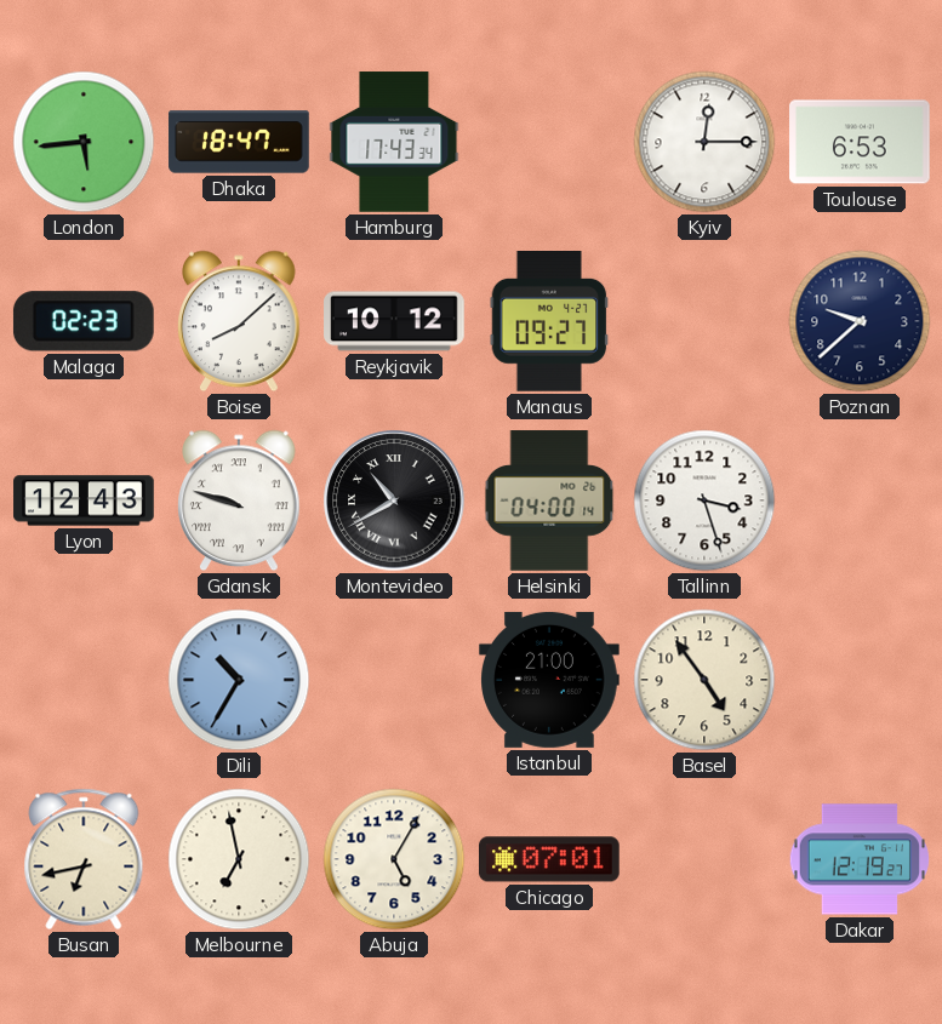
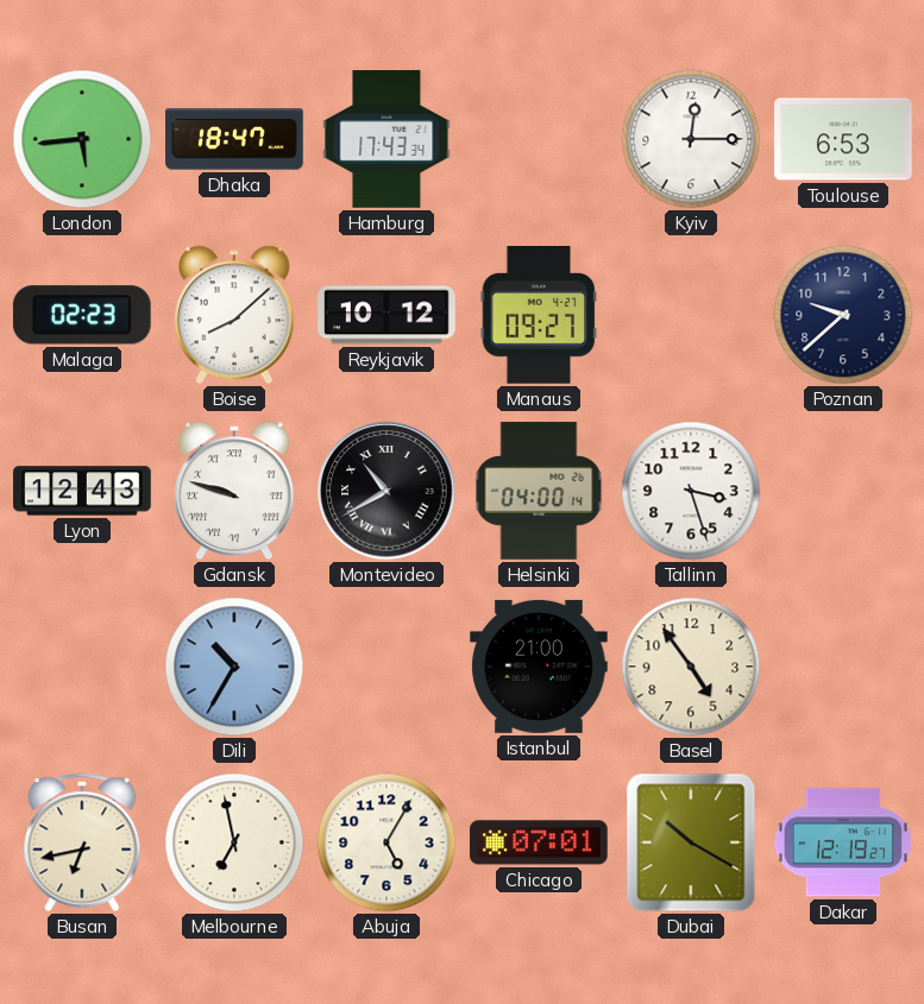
Dubai: none -> 10:20
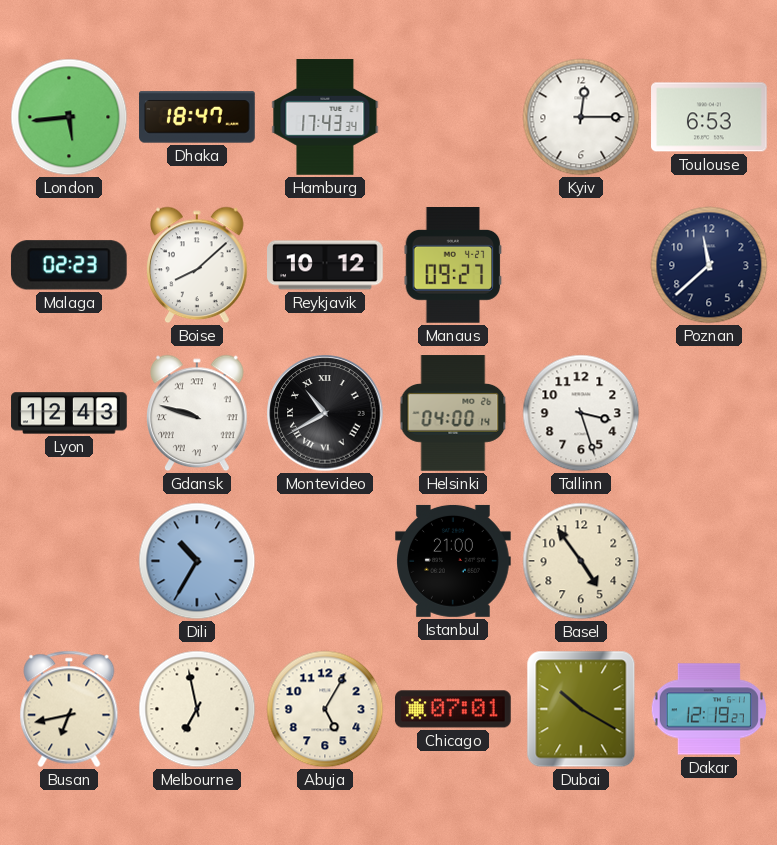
Poznan: 9:38 -> 11:38
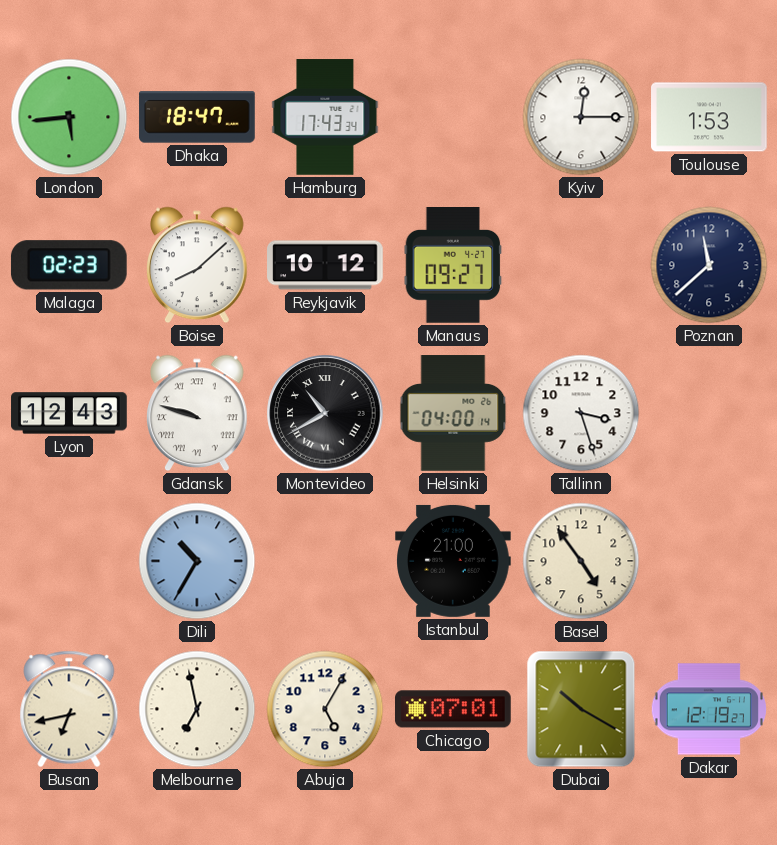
Toulouse: 6:53 -> 1:53
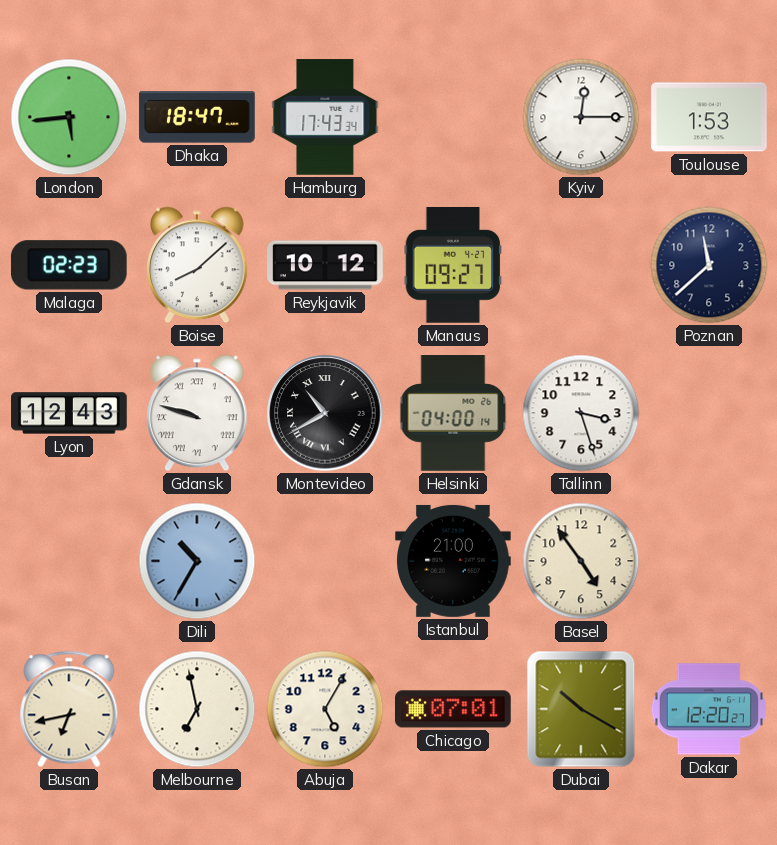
Dakar: 12:19 -> 12:20
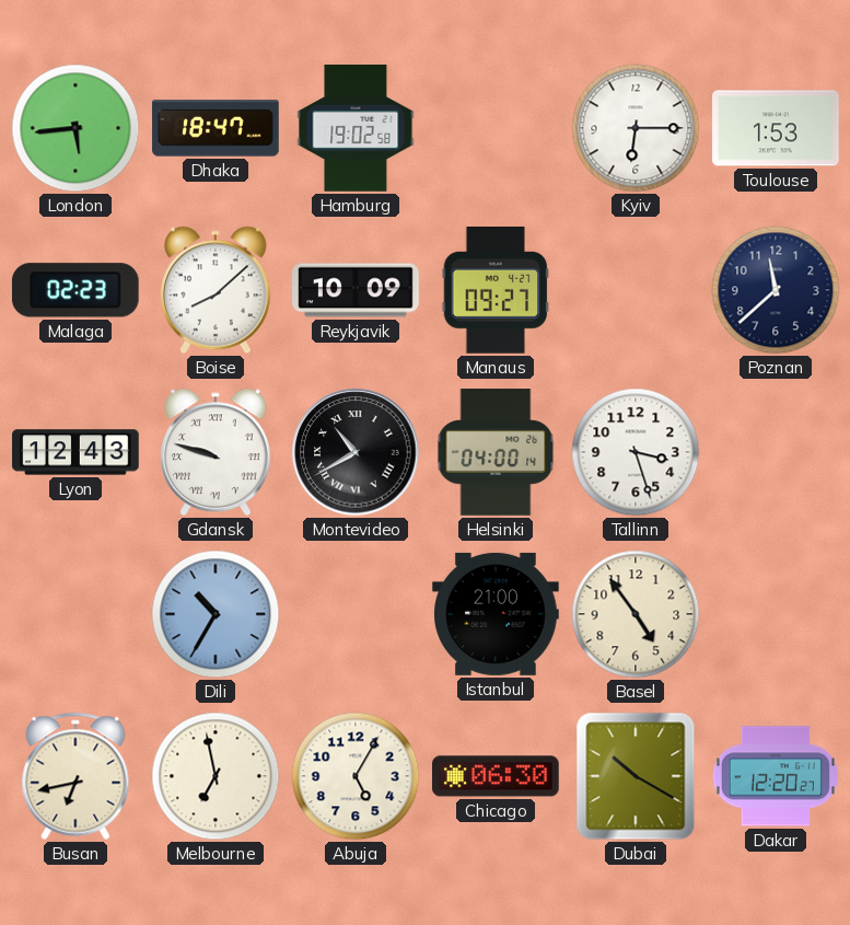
Hamburg: 17:43 -> 19:02
Kyiv: 12:15 -> 6:15
Reykjavik: 10:12 -> 10:09
Chicago: 07:01 -> 06:30
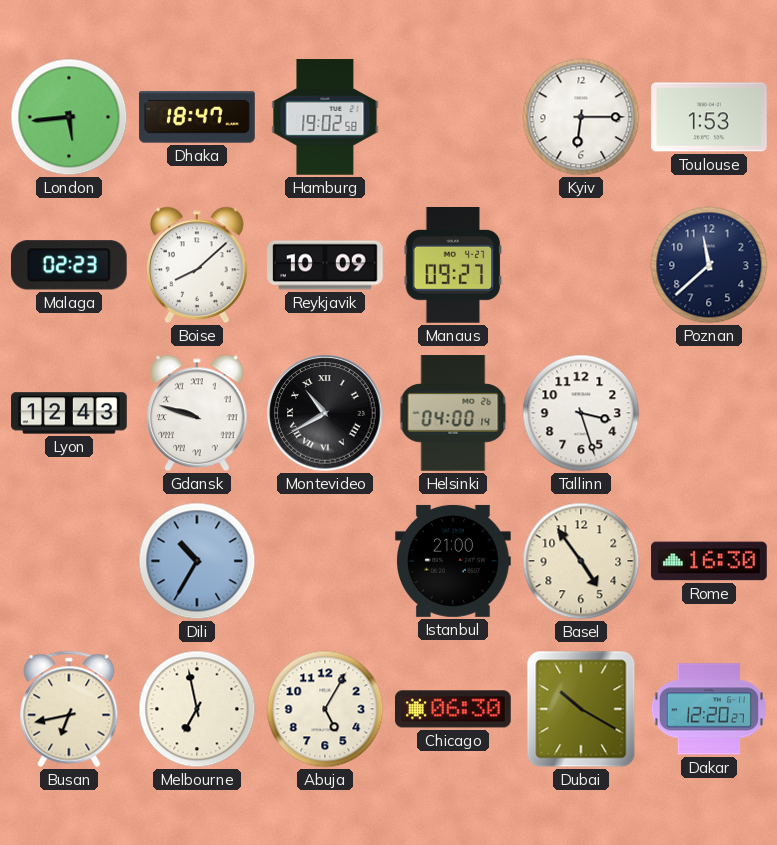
Rome: none -> 16:30
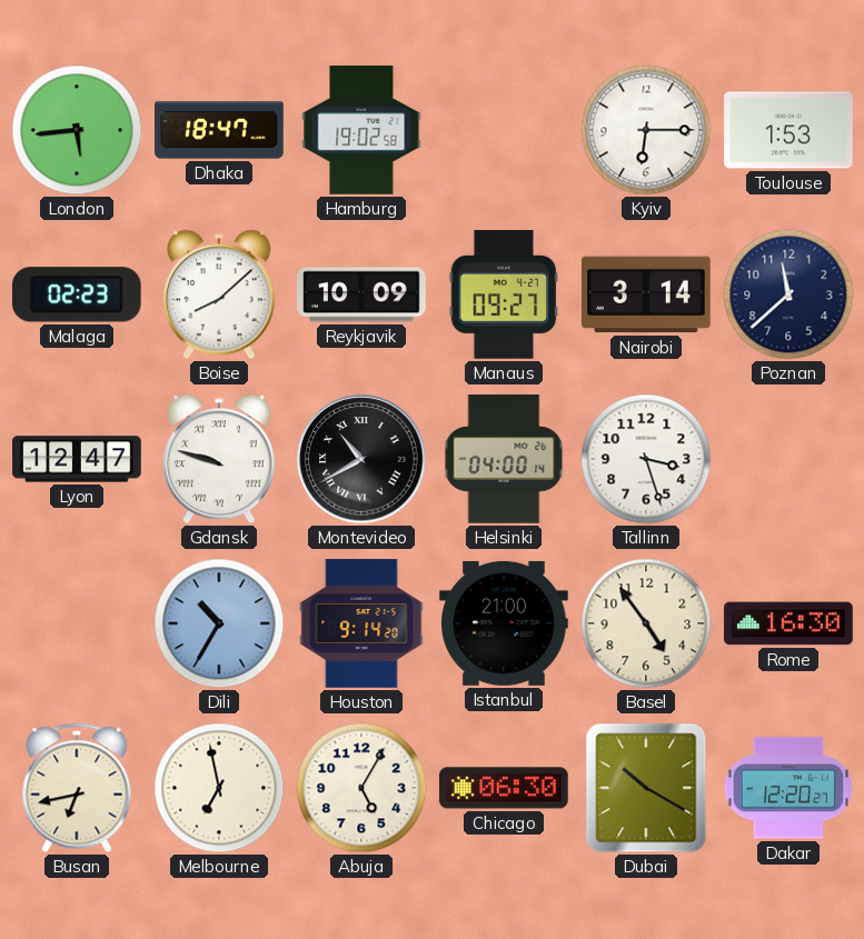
Nairobi: none -> 3:14
Lyon: 12:43 -> 12:47
Houston: none -> 9:14
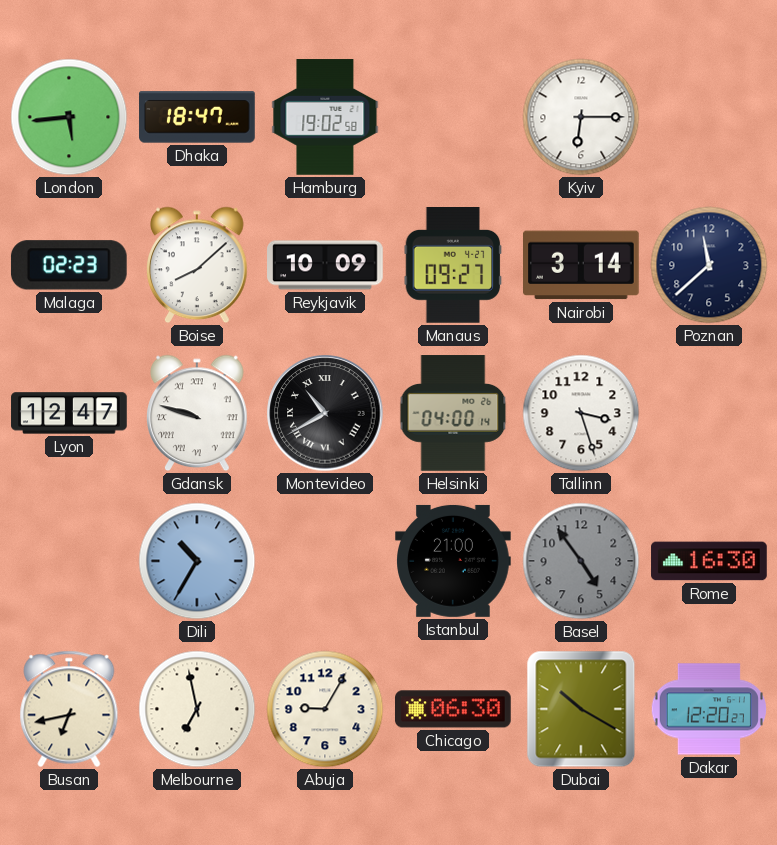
Toulouse: 1:53 -> none
Houston: 9:14 -> none
Basel dial: cream -> grey
Abuja: 5:05 -> 9:05
